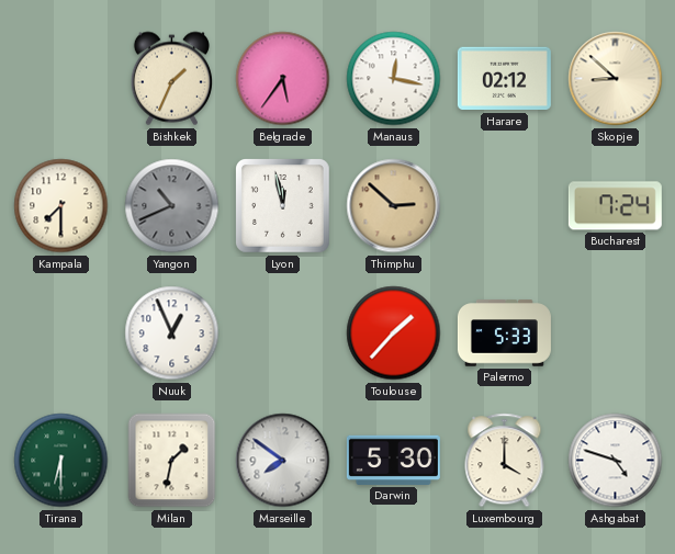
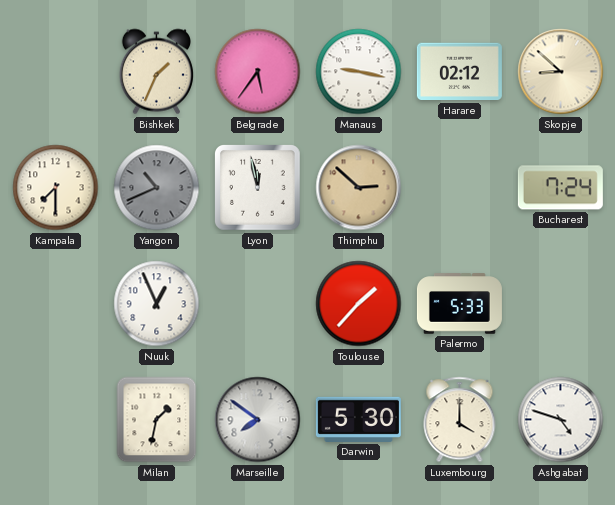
Manaus: 12:17 -> 9:17
Tirana: 6:30 -> none
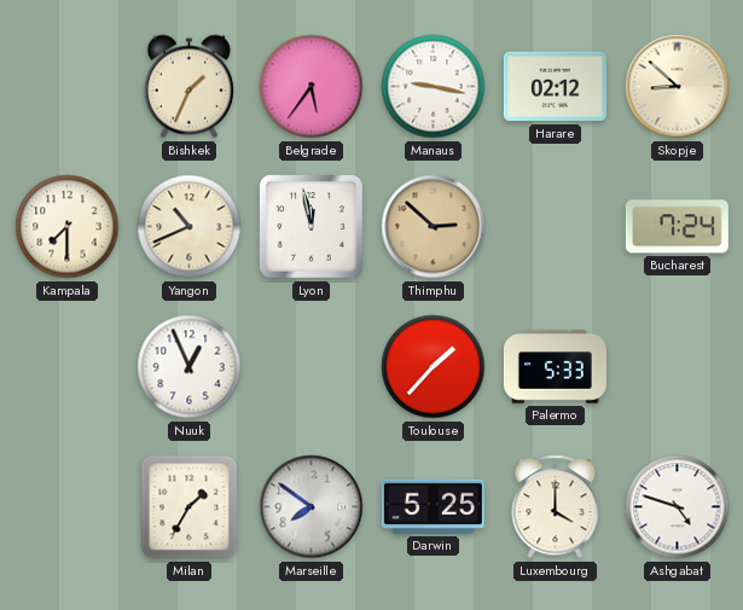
Yangon dial: grey -> cream
Milan: 1:32 -> 1:35
Darwin: 5:30 -> 5:25
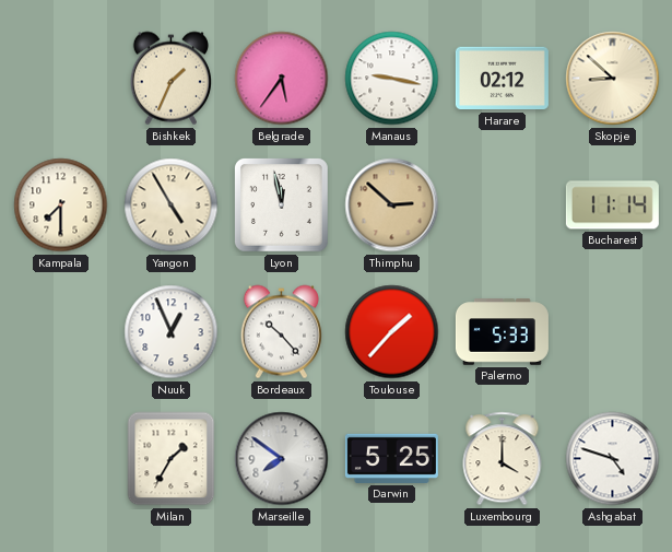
Yangon: 10:41 -> 4:55
Bucharest: 7:24 -> 11:14
Bordeaux: none -> 10:23
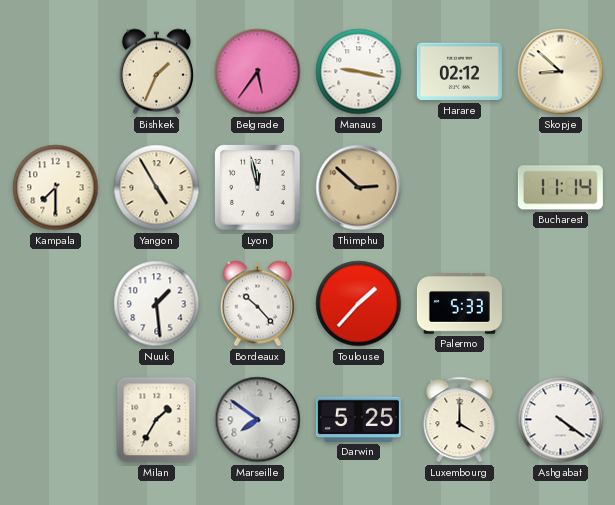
Nuuk: 12:56 -> 1:29
Ashgabat: 4:48 -> 4:21
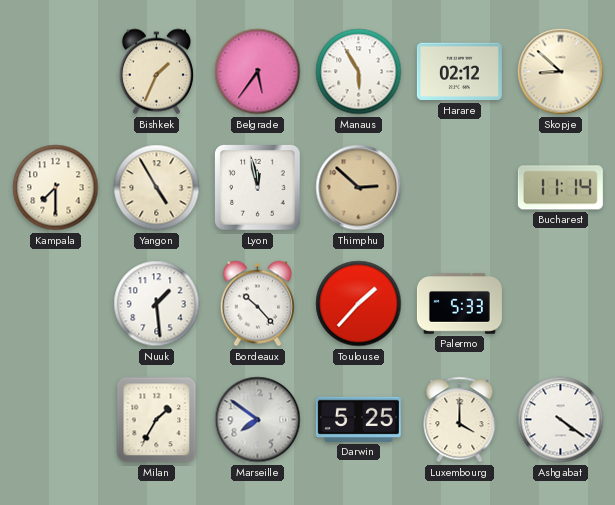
Manaus: 9:17 -> 5:55
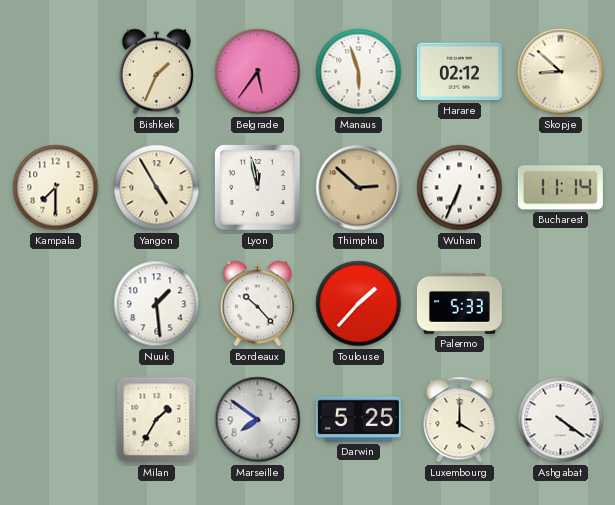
Manaus: 5:55 -> 5:57
Wuhan: none -> 6:34
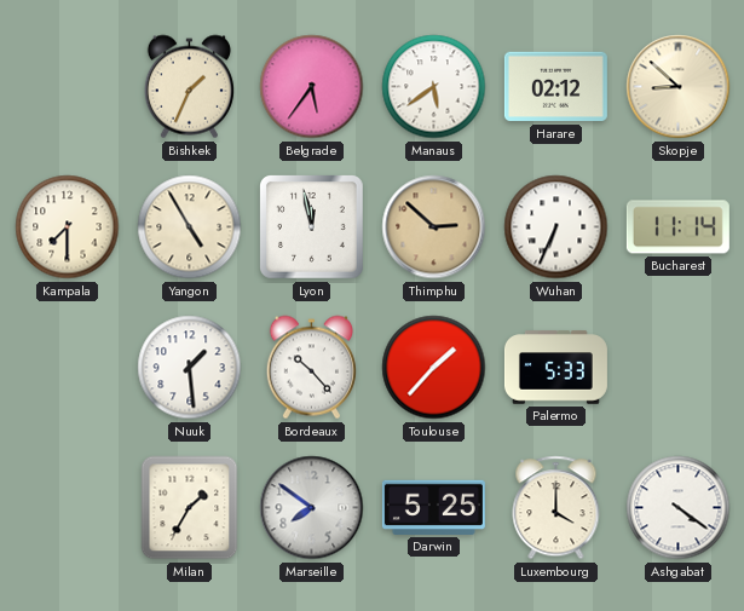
Manaus: 5:57 -> 5:39
